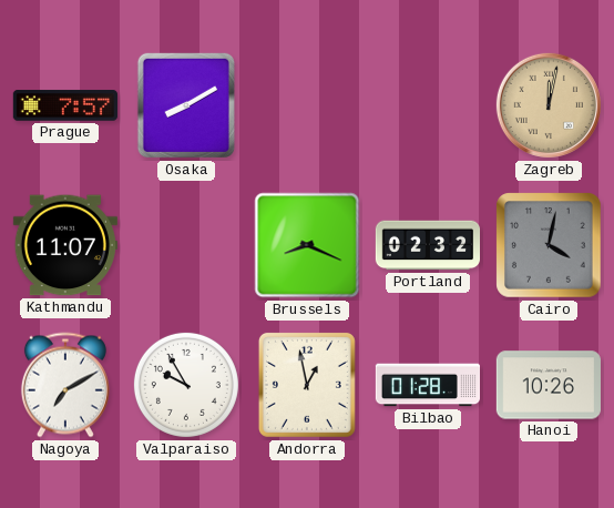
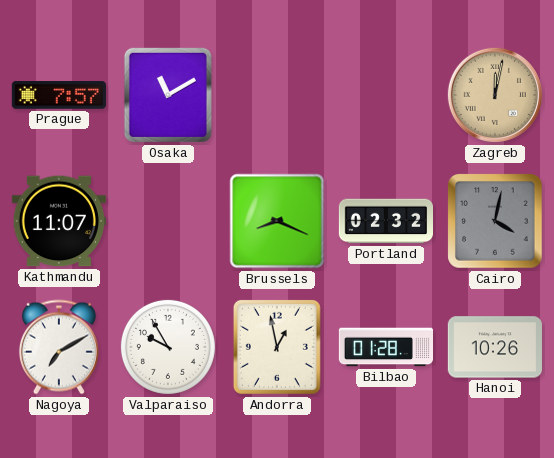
Osaka: 8:10 -> 11:10
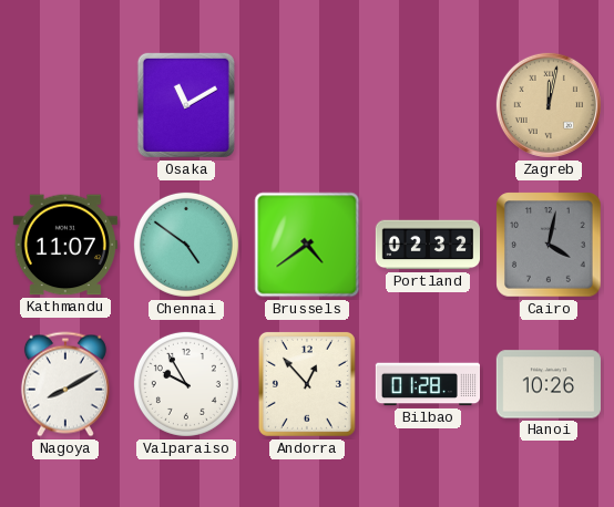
Prague: 7:57 -> none
Chennai: none -> 4:51
Brussels: 8:19 -> 4:39
Nagoya: 7:10 -> 8:10
Andorra: 12:58 -> 12:53
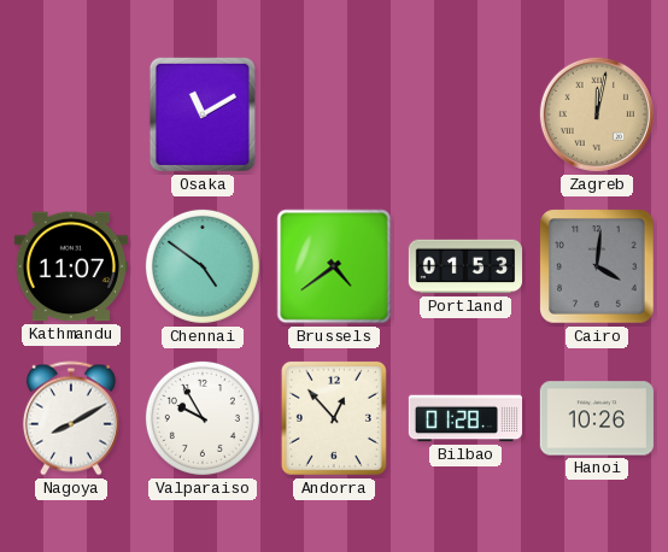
Portland: 02:32 -> 01:53
Cairo: 4:02 -> 4:01
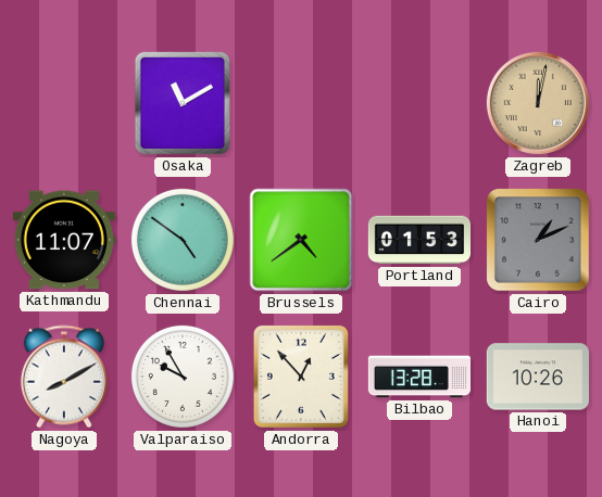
Cairo: 4:01 -> 1:11
Bilbao: 01:28 -> 13:28
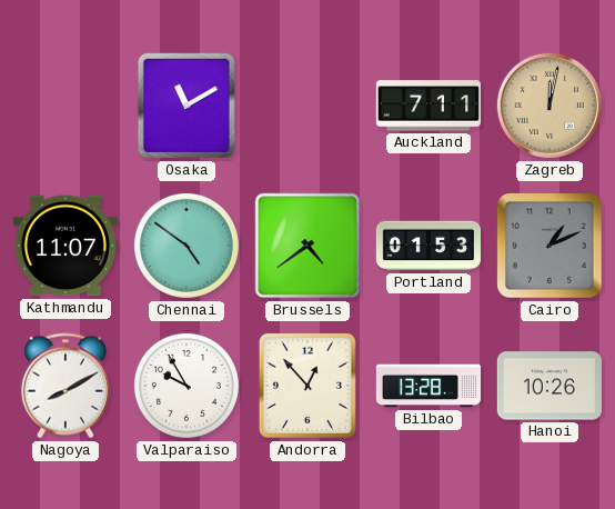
Auckland: none -> 7:11
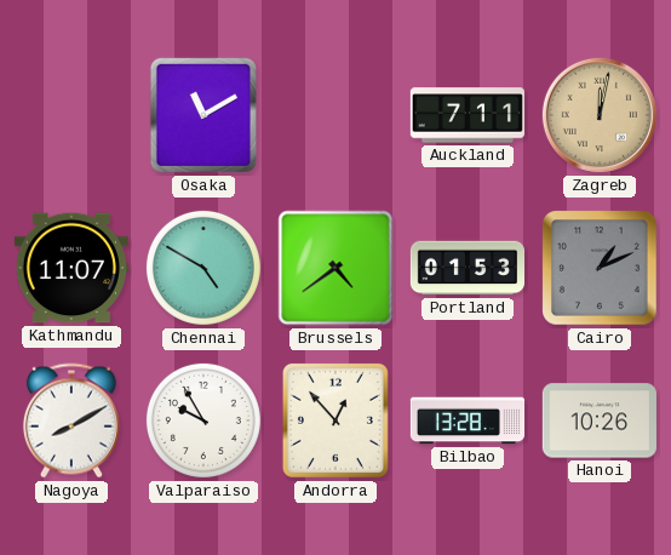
Chennai: 4:51 -> 4:50
